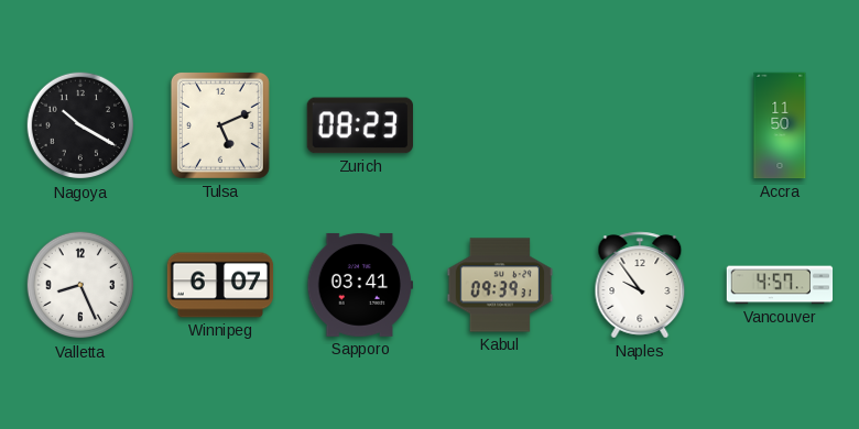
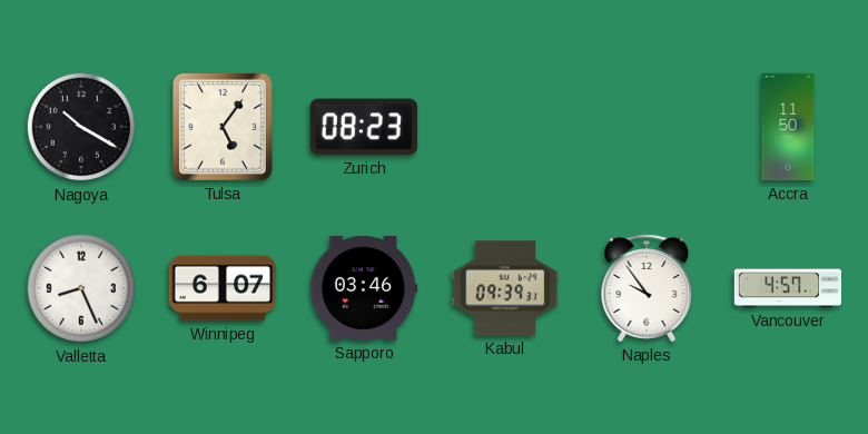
Tulsa: 5:11 -> 5:06
Sapporo: 03:41 -> 03:46
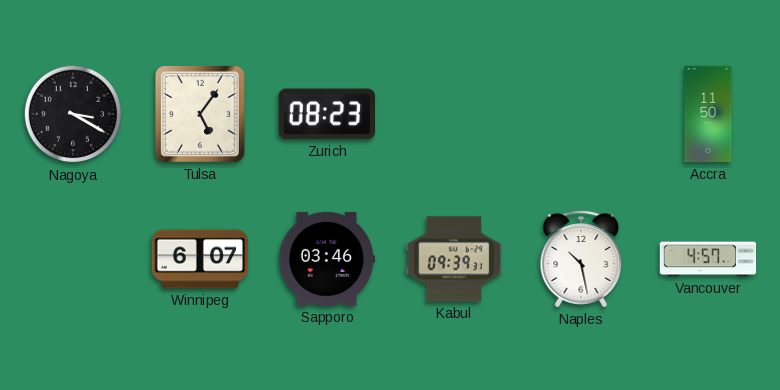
Nagoya: 10:20 -> 3:20
Valletta: 8:26 -> none
Naples: 9:54 -> 10:28
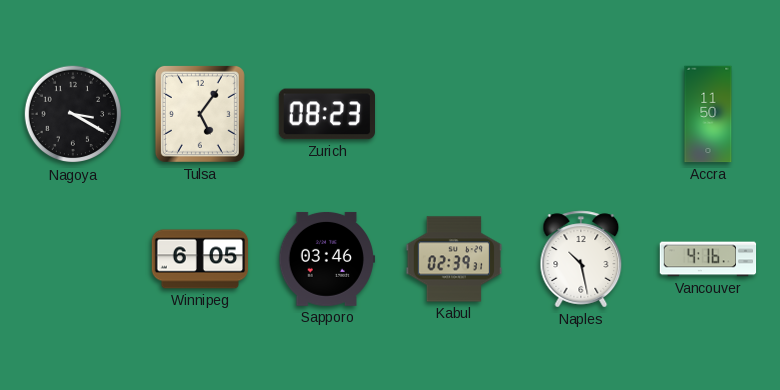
Winnipeg: 6:07 -> 6:05
Kabul: 09:39 -> 02:39
Vancouver: 4:57 -> 4:16
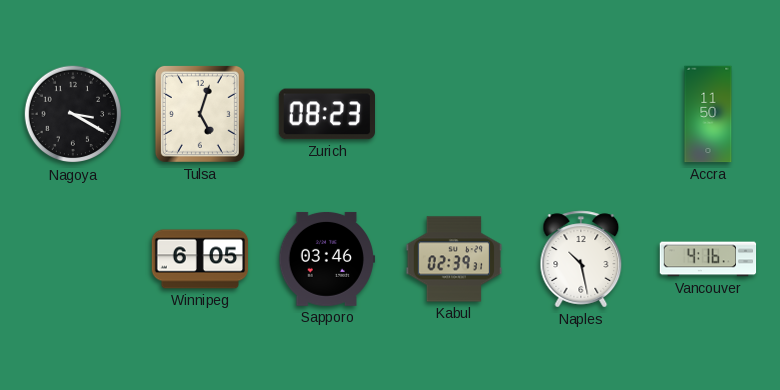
Tulsa: 5:06 -> 5:03
